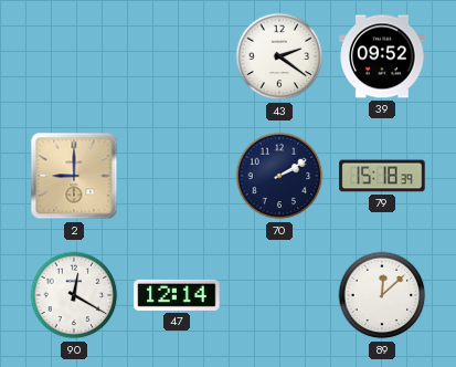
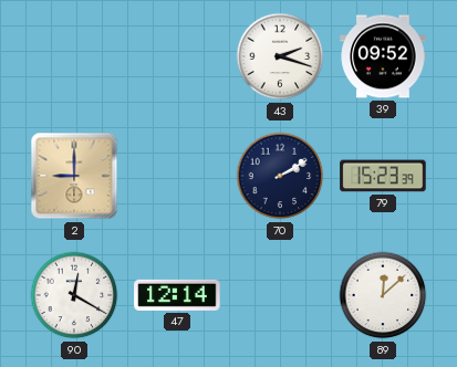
43: 2:21 -> 2:18
79: 15:18 -> 15:23
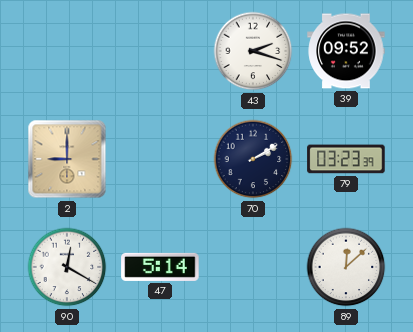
79: 15:23 -> 03:23
47: 12:14 -> 5:14
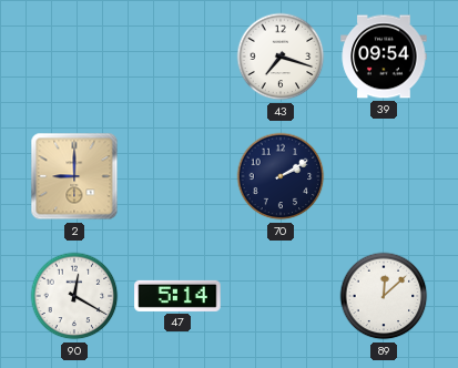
43: 2:18 -> 7:18
39: 09:52 -> 09:54
79: 03:23 -> none
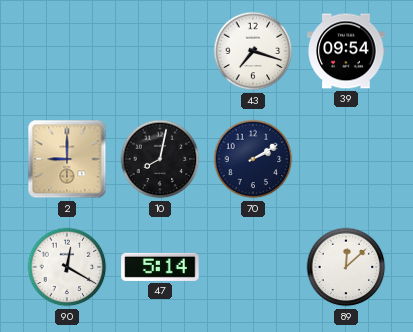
10: none -> 8:02
